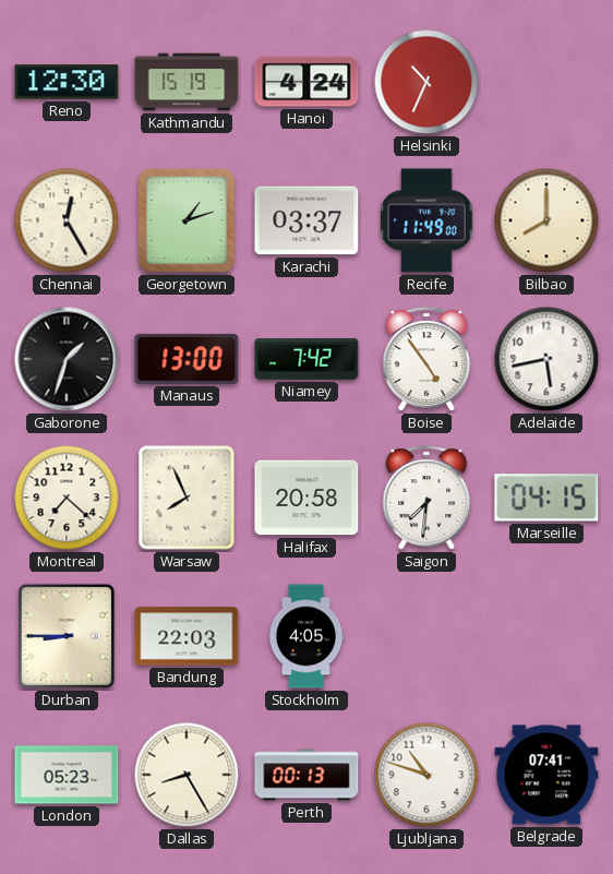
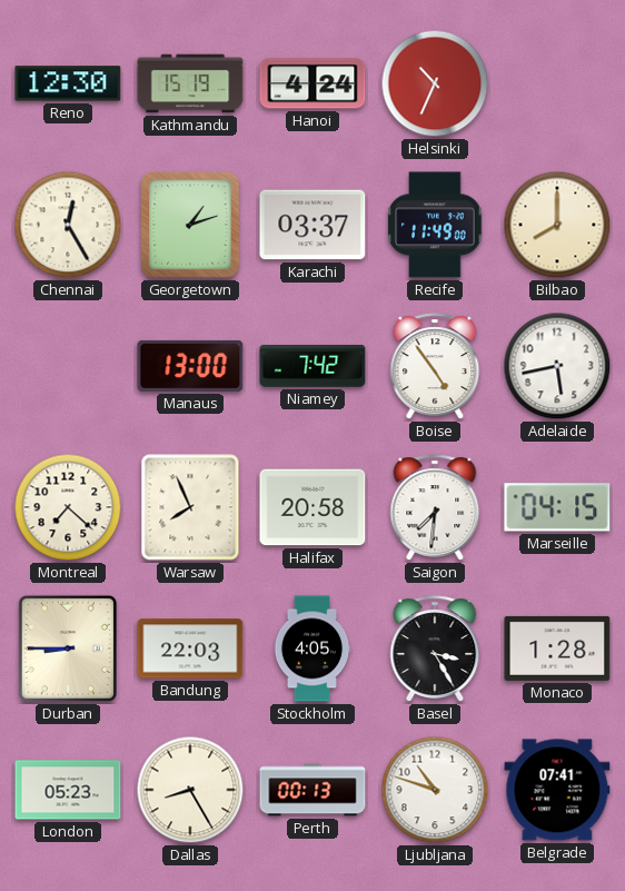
Gaborone: 1:33 -> none
Basel: none -> 3:25
Monaco: none -> 1:28
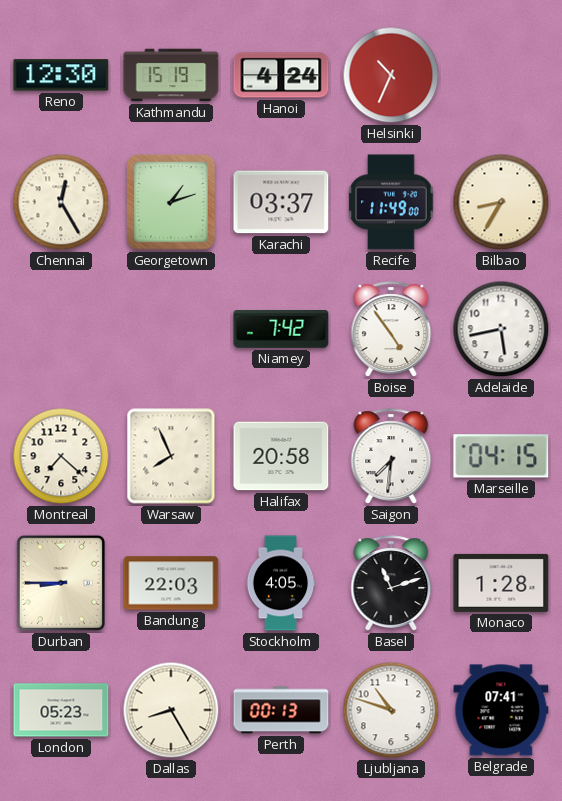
Bilbao: 8:00 -> 8:35
Manaus: 13:00 -> none
Basel: 3:25 -> 11:12
